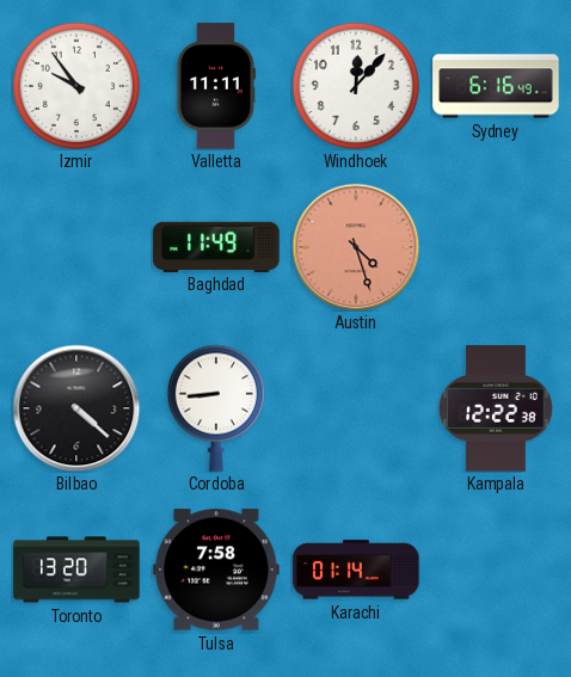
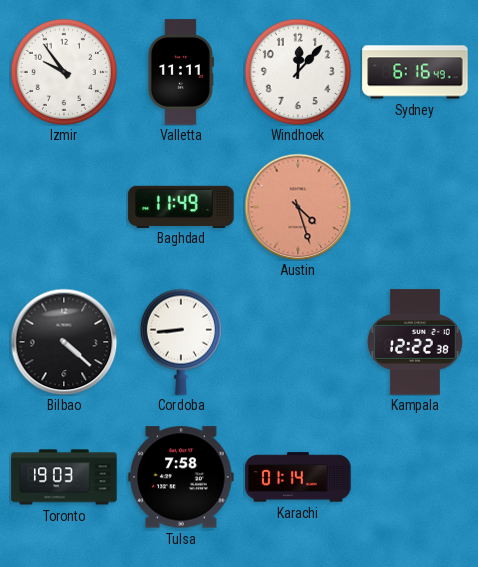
Toronto: 13:20 -> 19:03
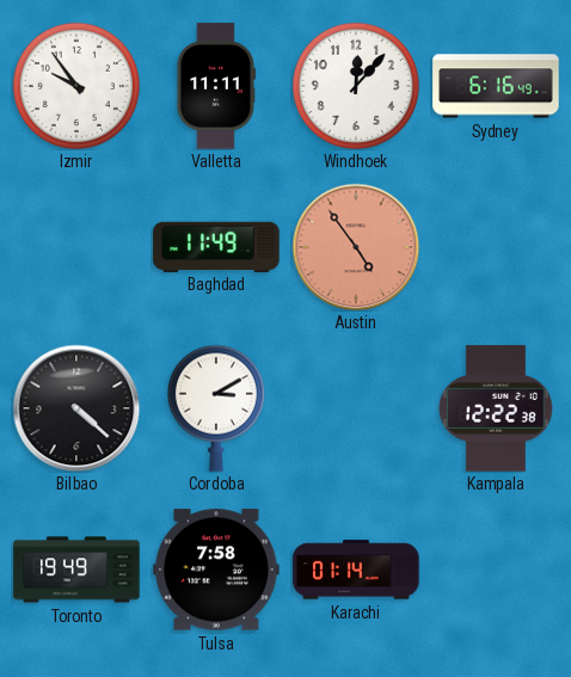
Austin: 4:27 -> 4:54
Cordoba: 8:44 -> 3:10
Toronto: 19:03 -> 19:49
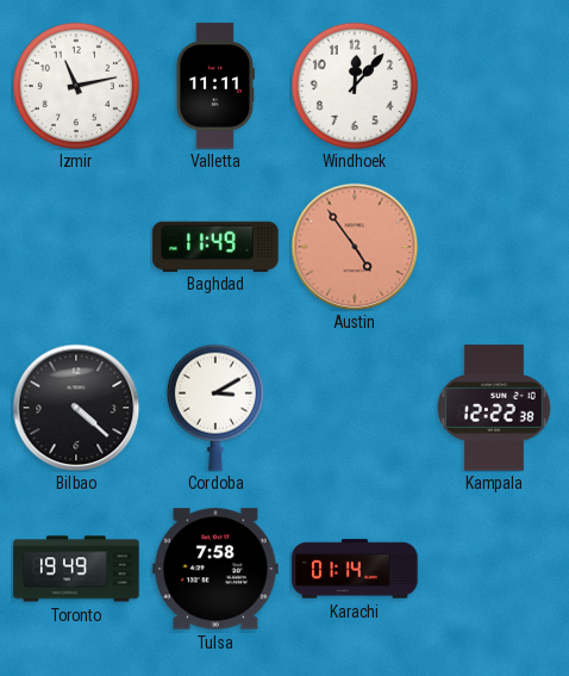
Izmir: 9:54 -> 11:13
Sydney: 6:16 -> none
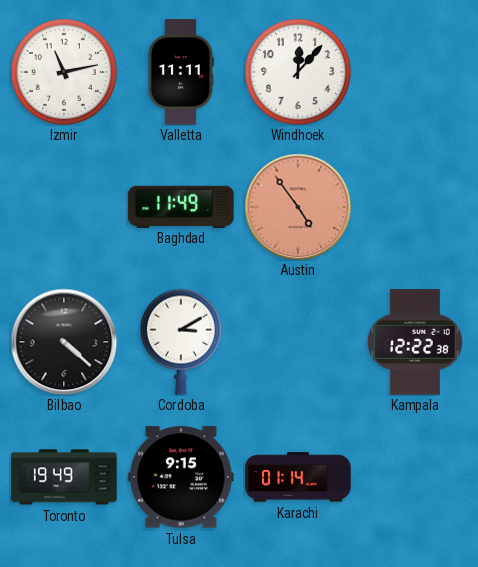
Tulsa: 7:58 -> 9:15
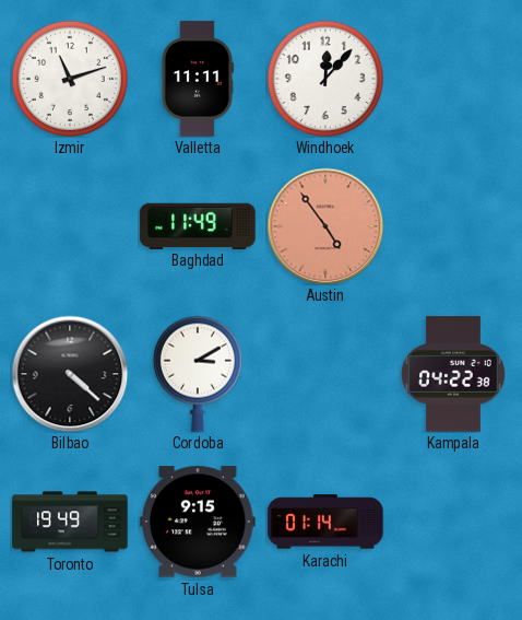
Izmir: 11:13 -> 11:12
Kampala: 12:22 -> 04:22
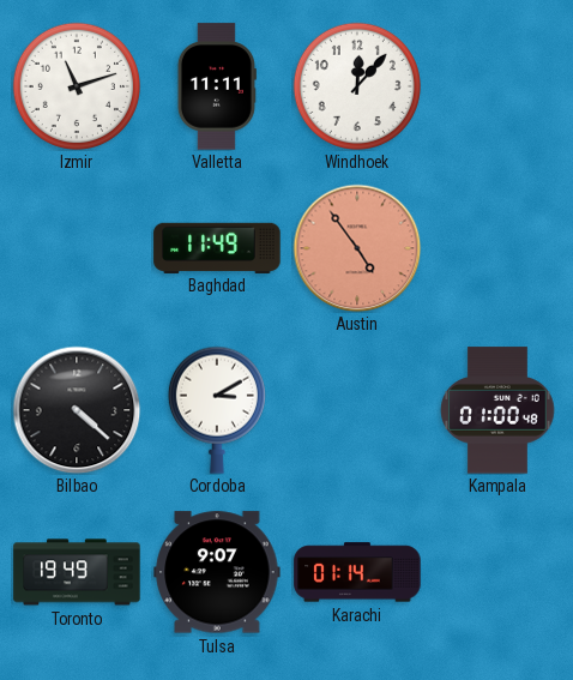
Kampala: 04:22 -> 01:00
Tulsa: 9:15 -> 9:07
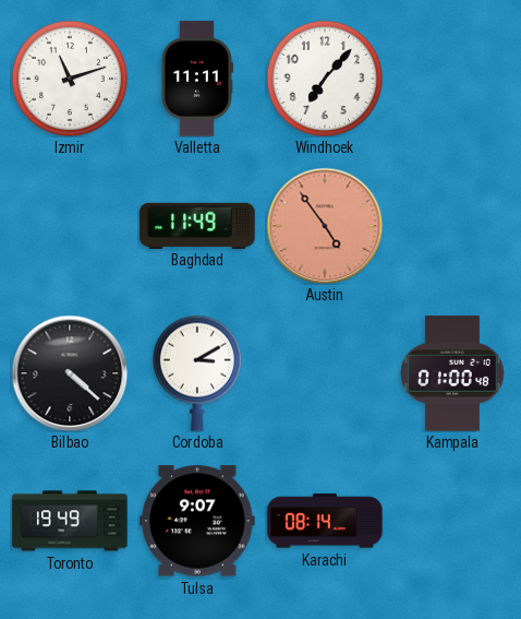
Windhoek: 12:07 -> 7:07
Karachi: 01:14 -> 08:14
